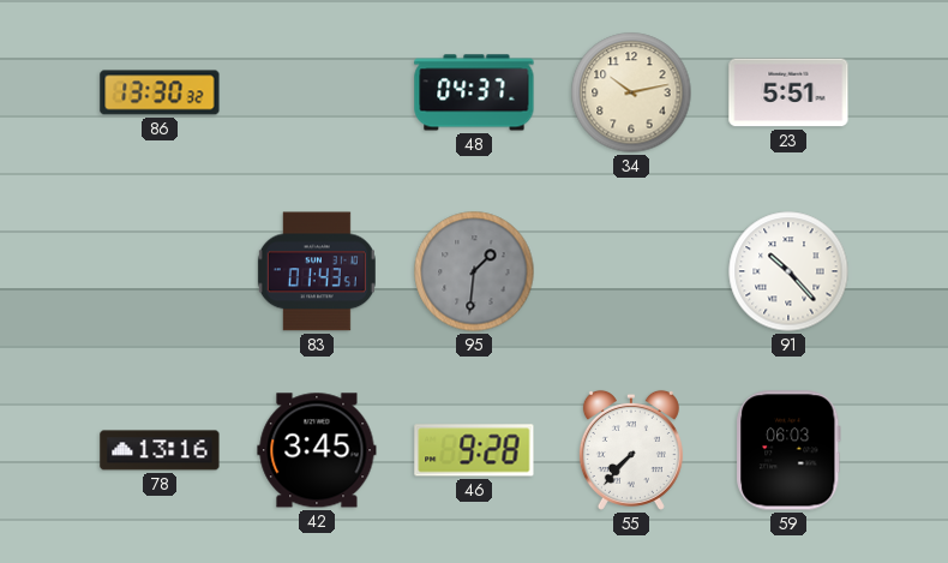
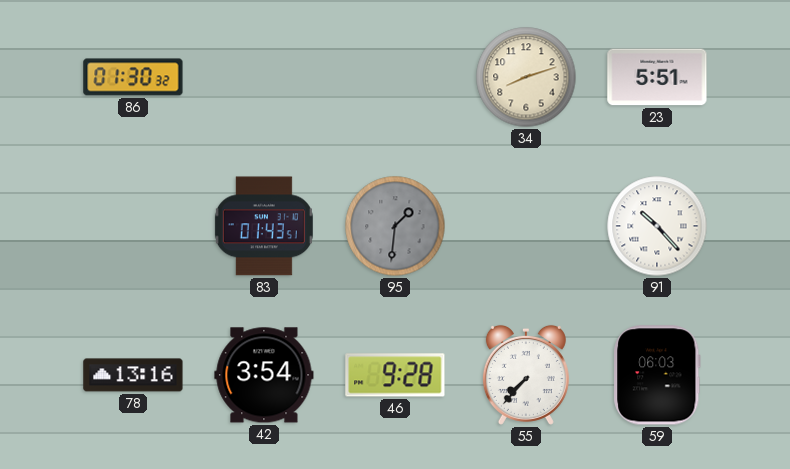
86: 13:30 -> 01:30
48: 04:37 -> none
34: 10:13 -> 8:12
42: 3:45 -> 3:54
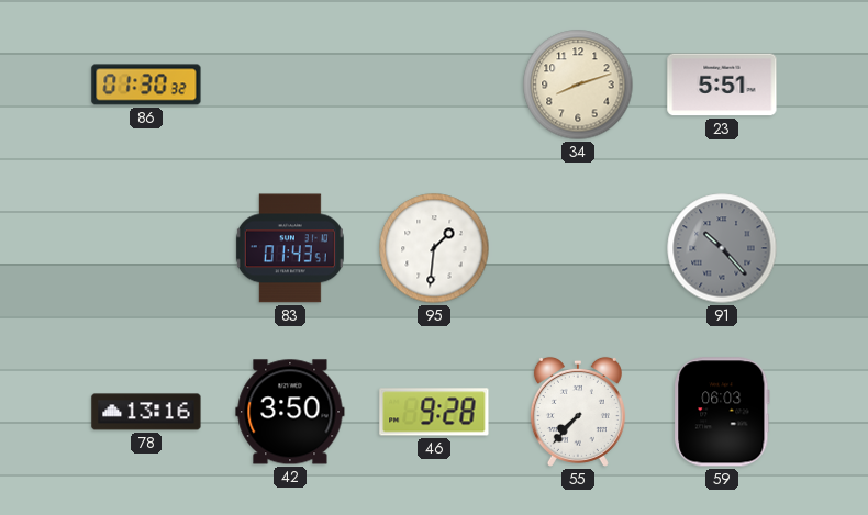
95 dial: grey -> white
91 dial: white -> grey
42: 3:54 -> 3:50
